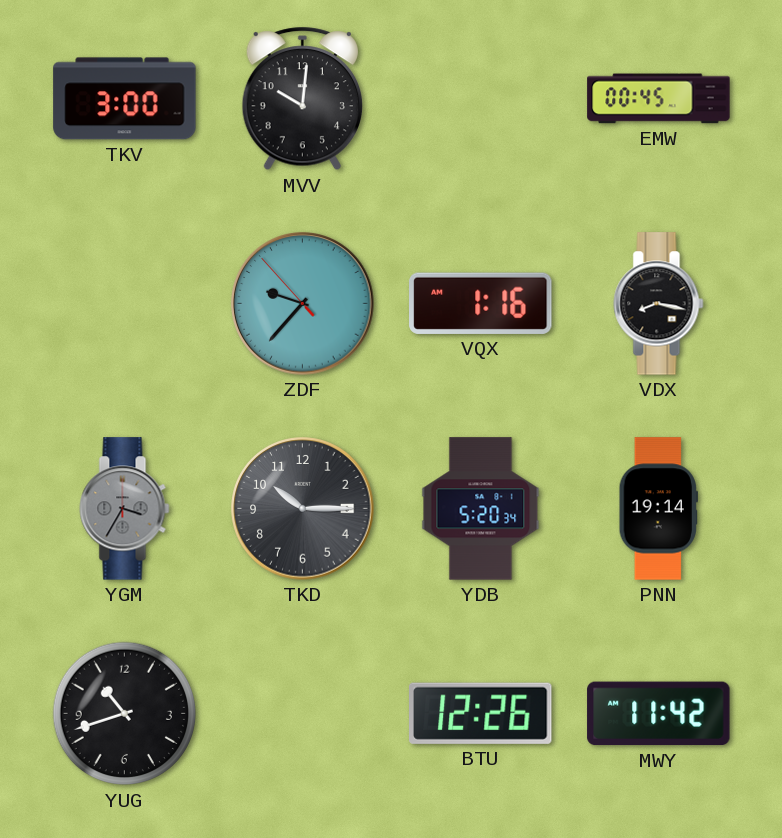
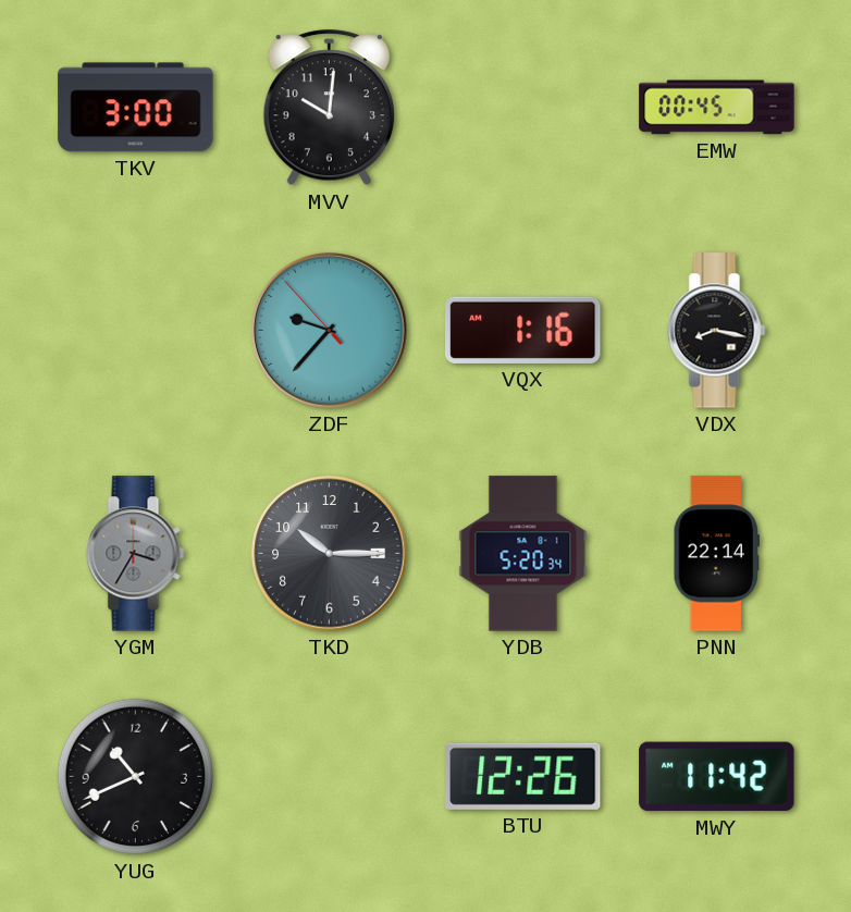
PNN: 19:14 -> 22:14
YUG: 10:42 -> 10:41
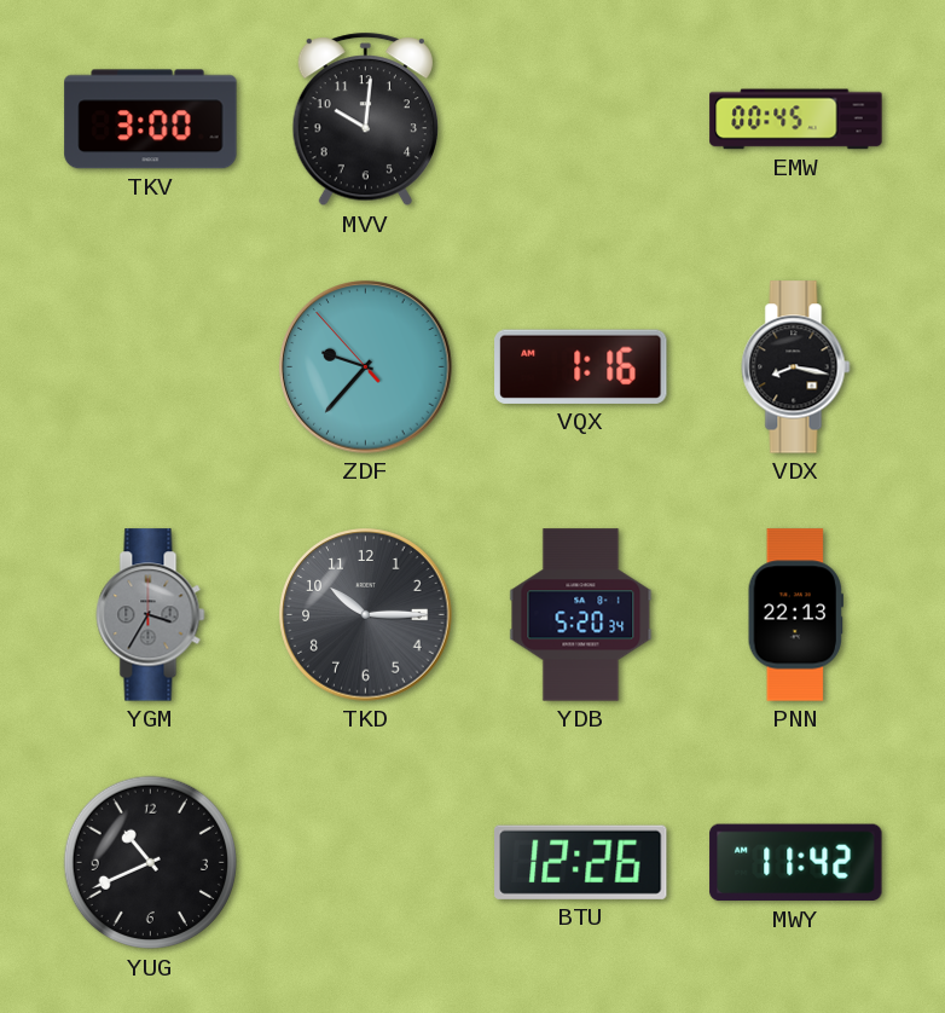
PNN: 22:14 -> 22:13
